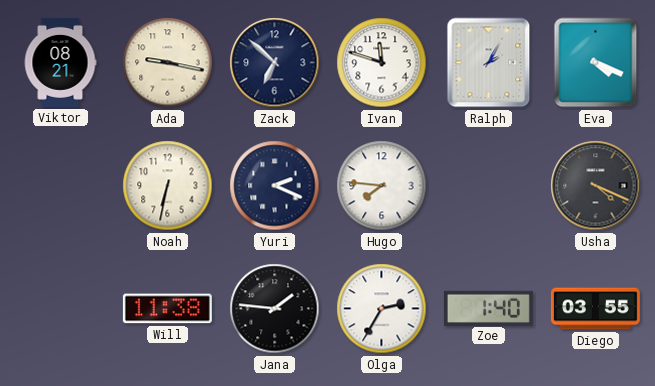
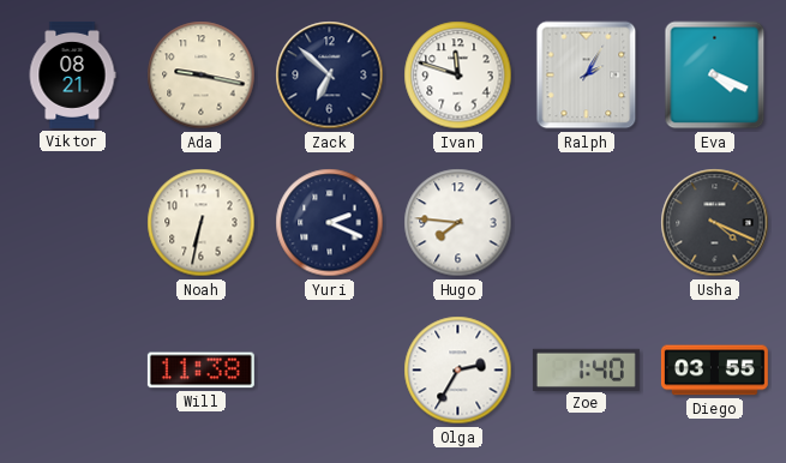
Jana: 1:46 -> none
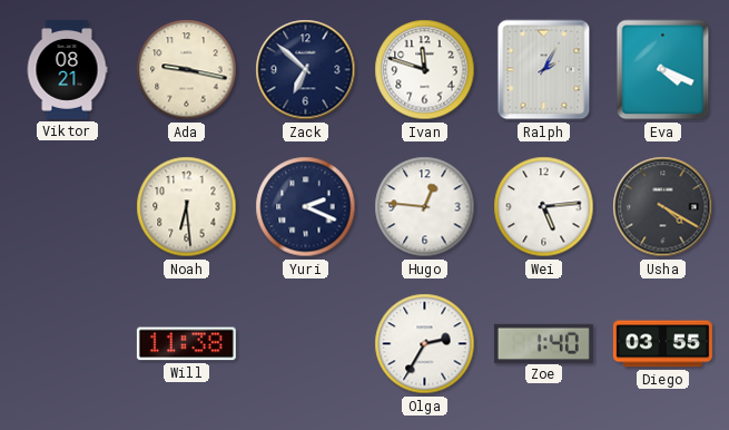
Noah: 6:32 -> 6:29
Hugo: 7:46 -> 12:46
Wei: none -> 5:14
Usha: 4:19 -> 4:20
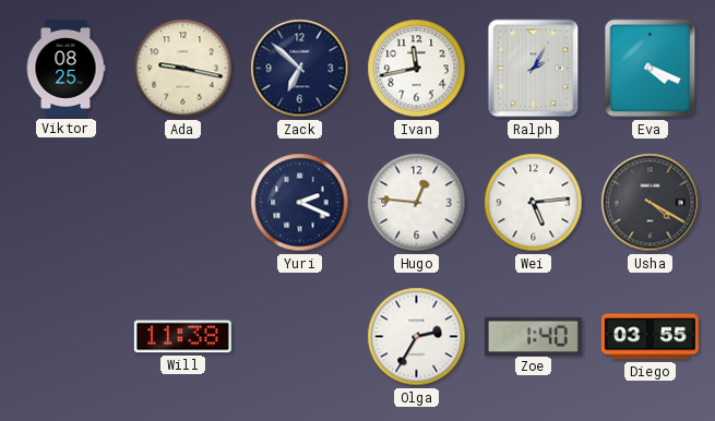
Viktor: 08:21 -> 08:25
Ivan: 11:48 -> 11:43
Noah: 6:29 -> none
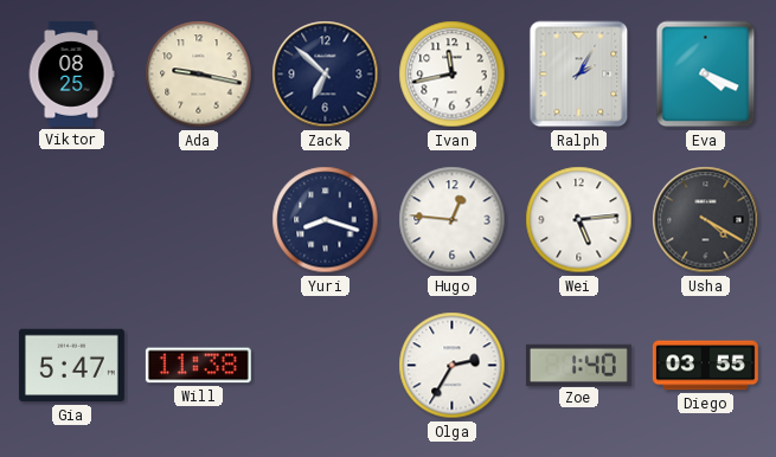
Yuri: 2:19 -> 8:18
Gia: none -> 5:47
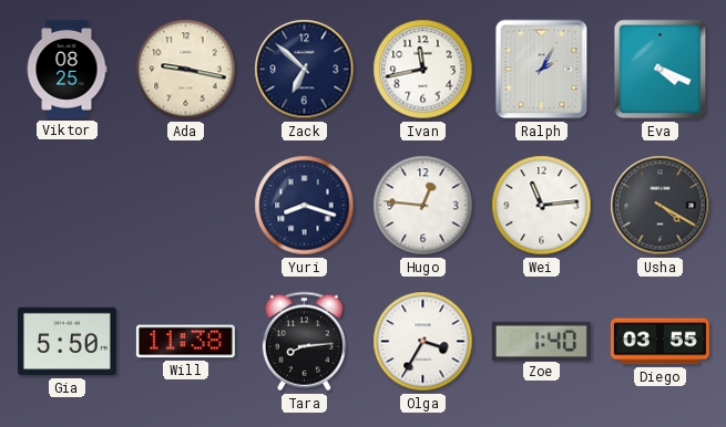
Wei: 5:14 -> 11:14
Gia: 5:47 -> 5:50
Tara: none -> 8:14
Olga: 2:35 -> 3:35
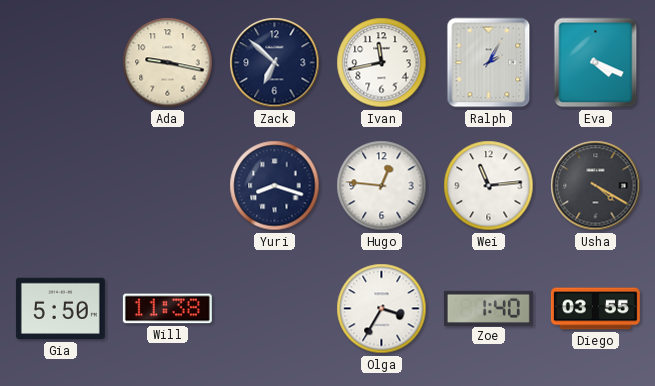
Viktor: 08:25 -> none
Tara: 8:14 -> none
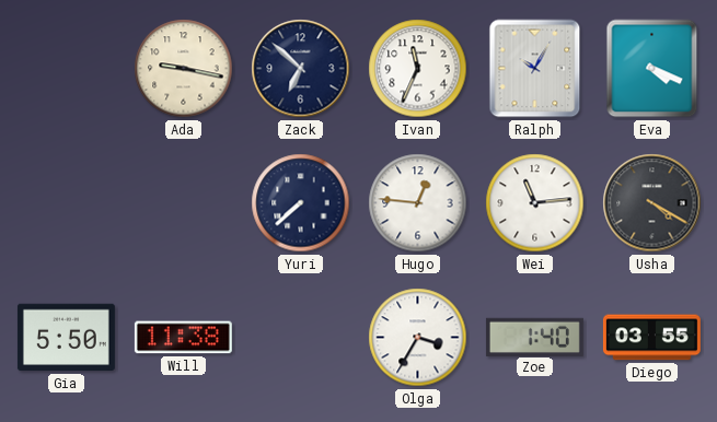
Ivan: 11:43 -> 11:34
Ralph: 2:05 -> 10:05
Yuri: 8:18 -> 7:38
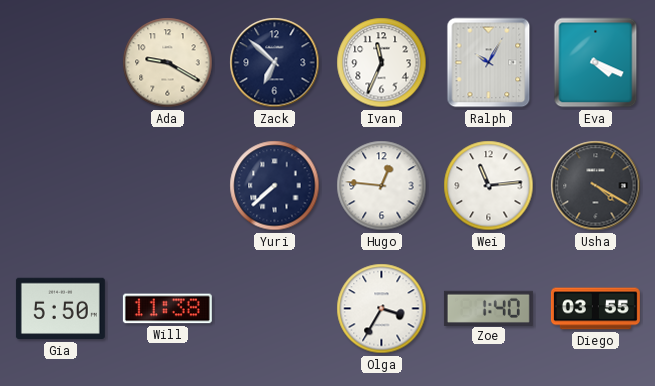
Ada: 9:17 -> 9:20
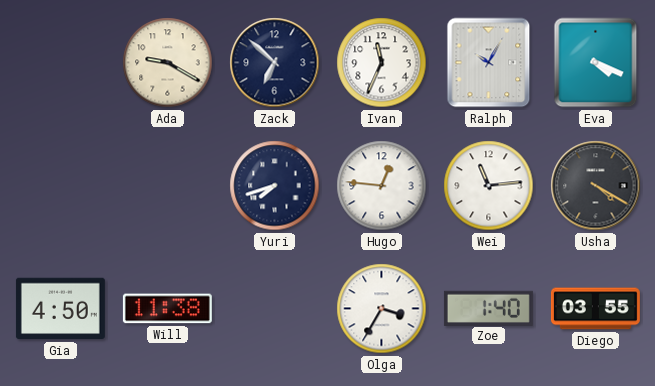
Yuri: 7:38 -> 7:42
Gia: 5:50 -> 4:50
